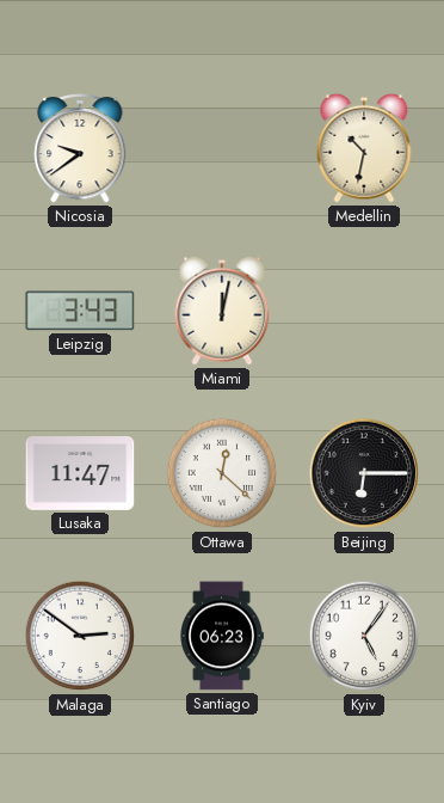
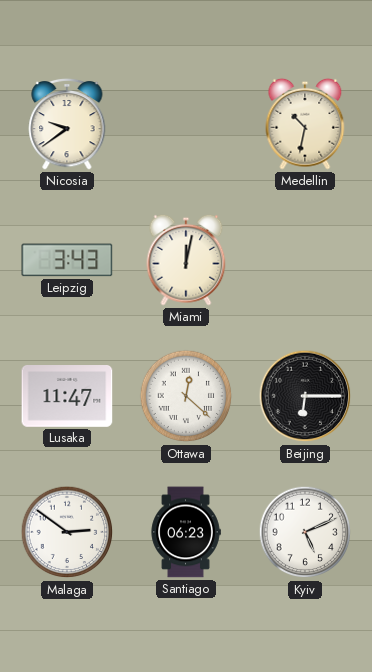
Kyiv: 5:06 -> 5:11
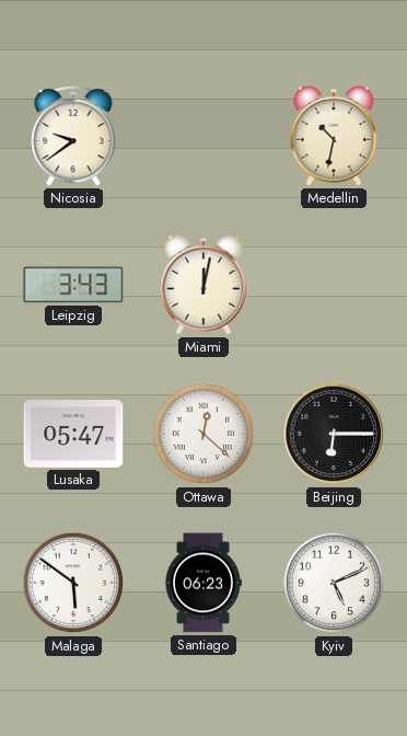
Lusaka: 11:47 -> 05:47
Malaga: 2:51 -> 5:51
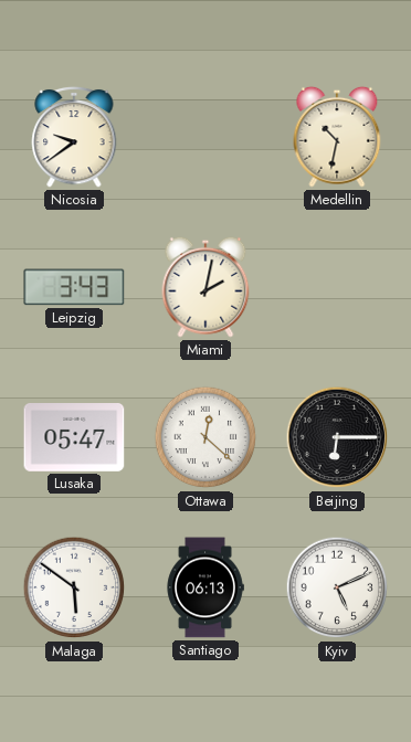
Miami: 12:02 -> 2:02
Santiago: 06:23 -> 06:13
